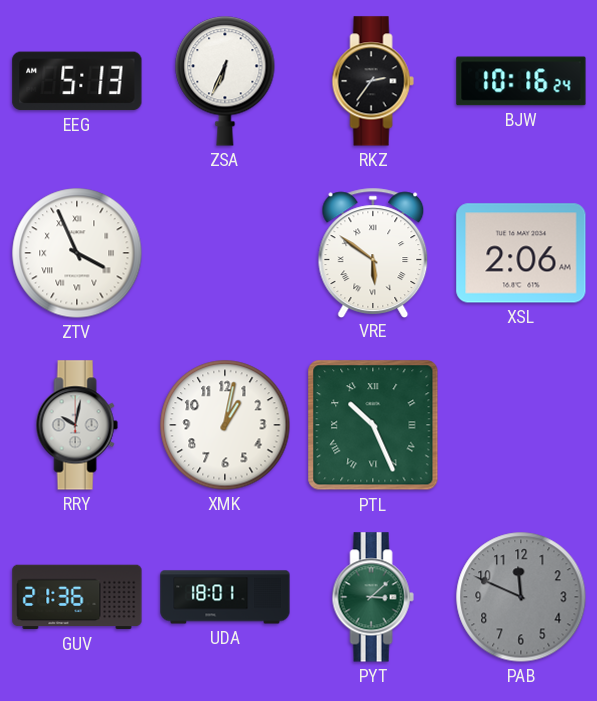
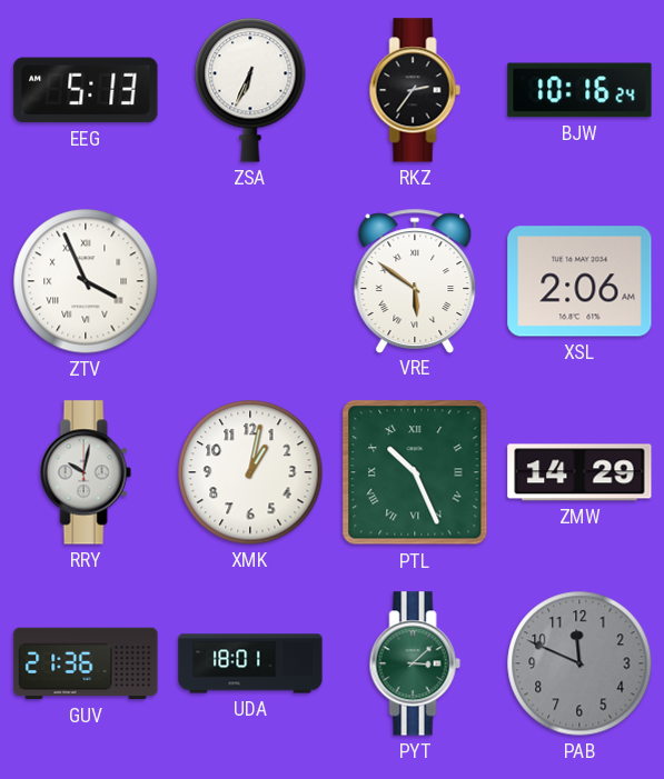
ZMW: none -> 14:29
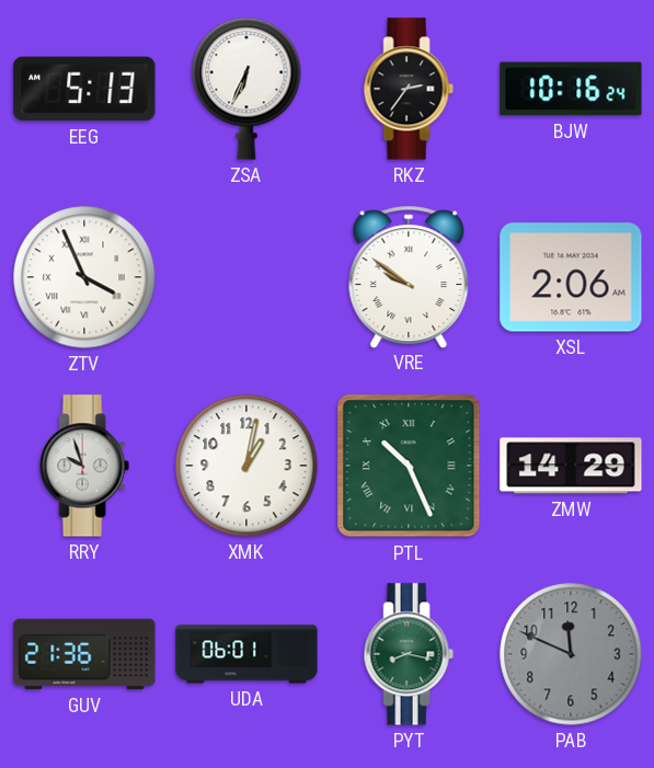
VRE: 5:51 -> 9:51
RRY: 10:02 -> 9:57
UDA: 18:01 -> 06:01
PYT: 3:08 -> 8:17
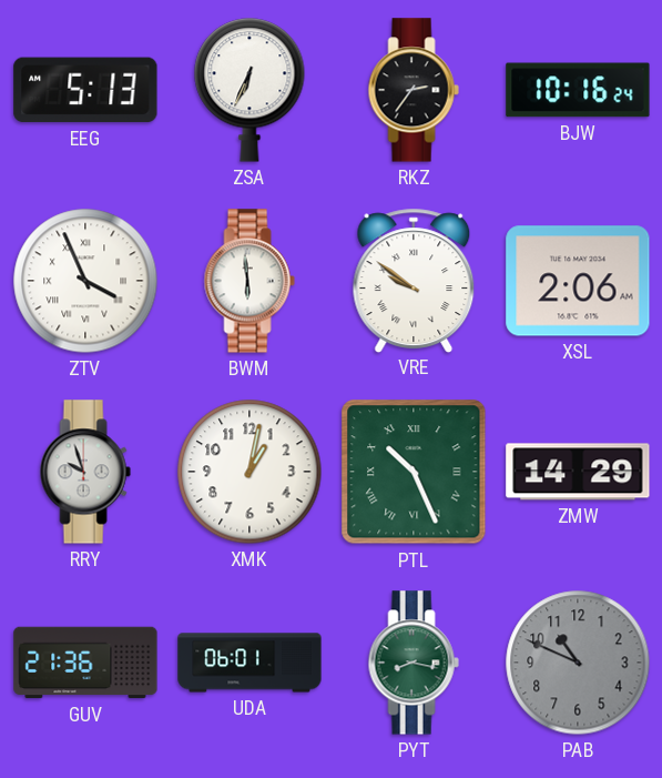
BWM: none -> 5:59
PAB: 11:49 -> 10:49
